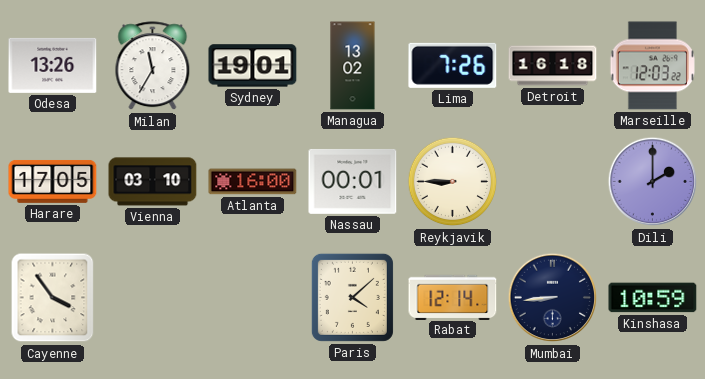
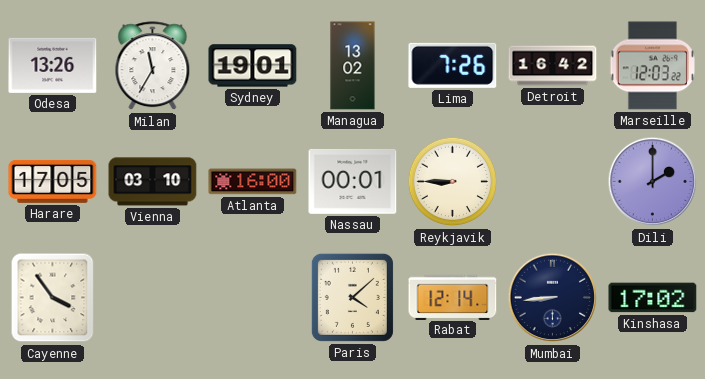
Detroit: 16:18 -> 16:42
Kinshasa: 10:59 -> 17:02
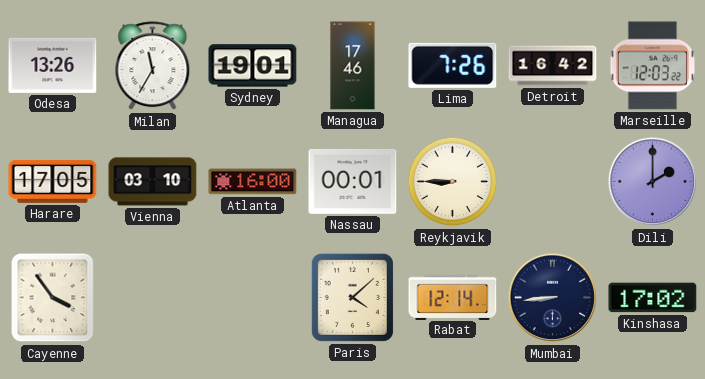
Managua: 13:02 -> 17:46
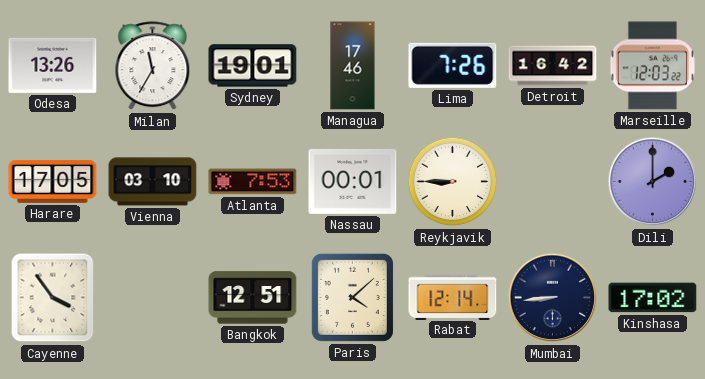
Atlanta: 16:00 -> 7:53
Bangkok: none -> 12:51
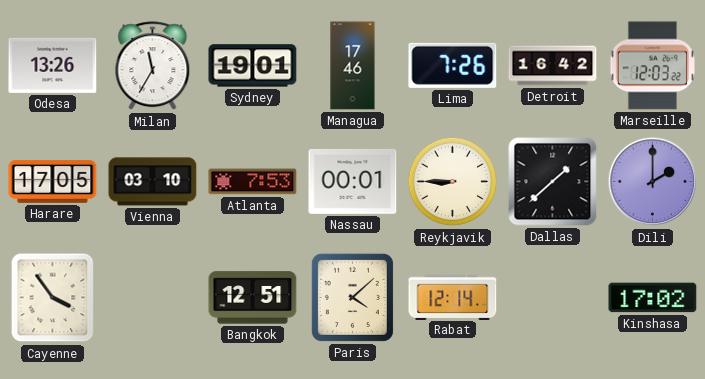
Dallas: none -> 1:38
Mumbai: 8:44 -> none
